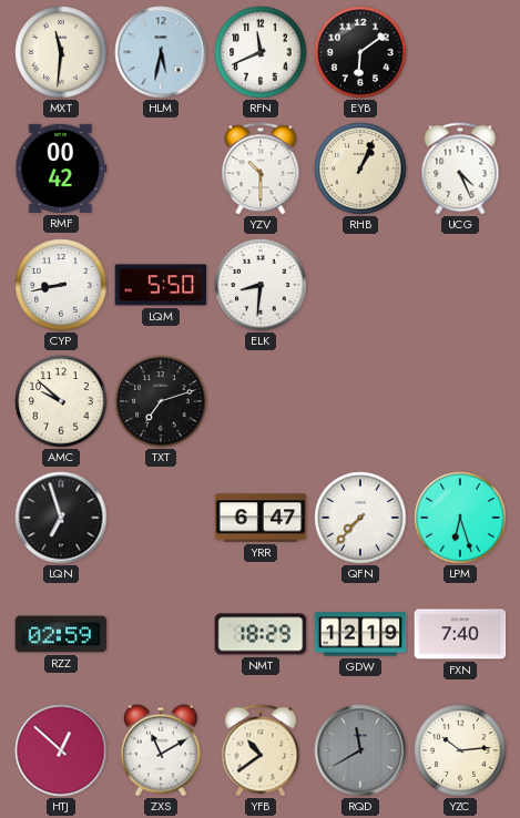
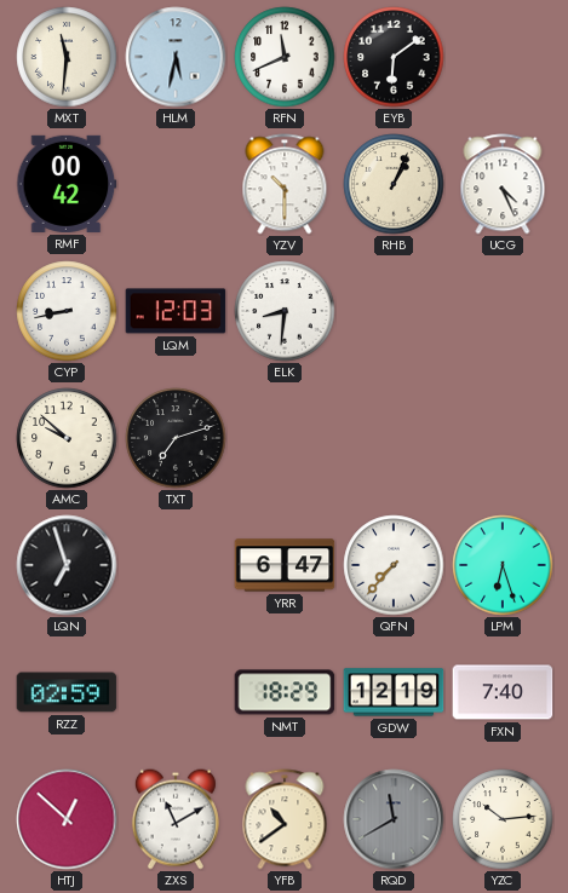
LQM: 5:50 -> 12:03
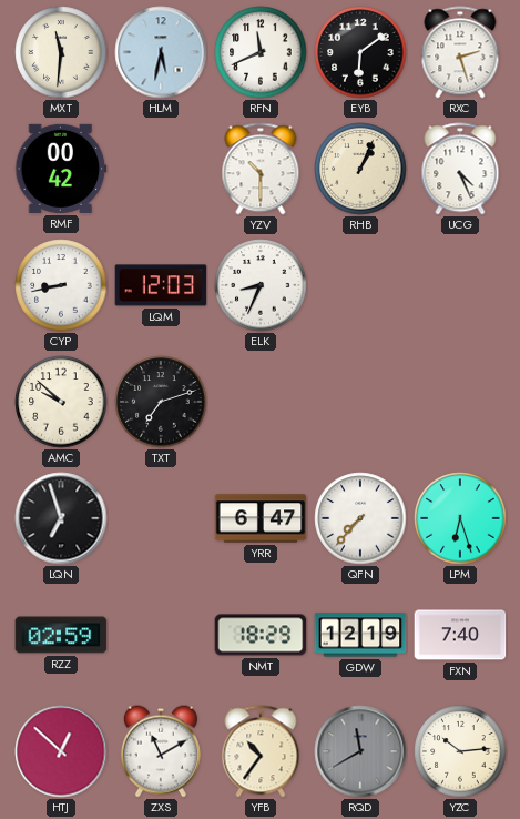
RXC: none -> 2:27
ELK: 8:31 -> 8:34
YFB: 10:39 -> 10:36
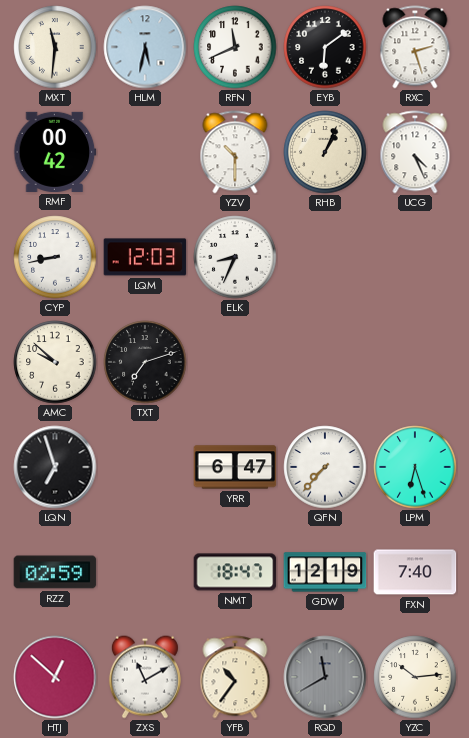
NMT: 18:29 -> 18:47
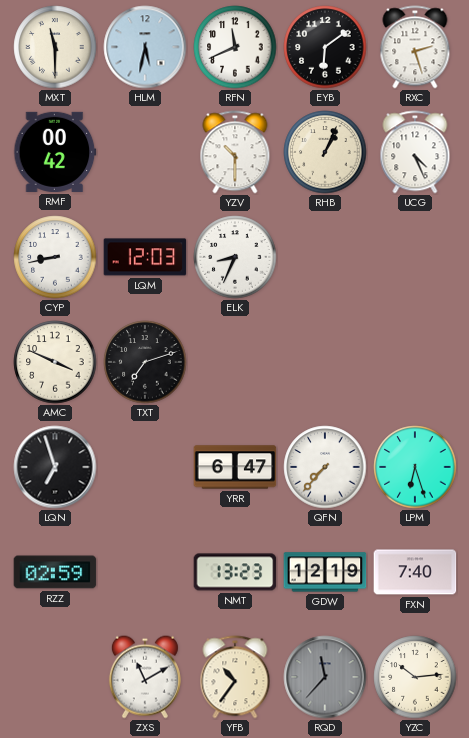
MXT: 11:31 -> 11:30
AMC: 9:52 -> 3:49
NMT: 18:47 -> 13:23
HTJ: 12:52 -> none
RQD: 11:40 -> 11:37
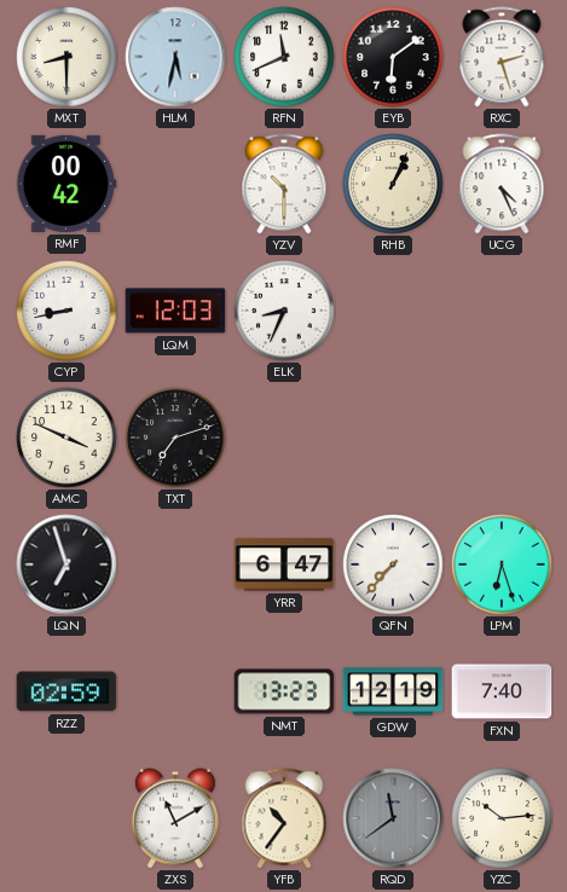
MXT: 11:30 -> 8:30
RQD: 11:37 -> 11:39
